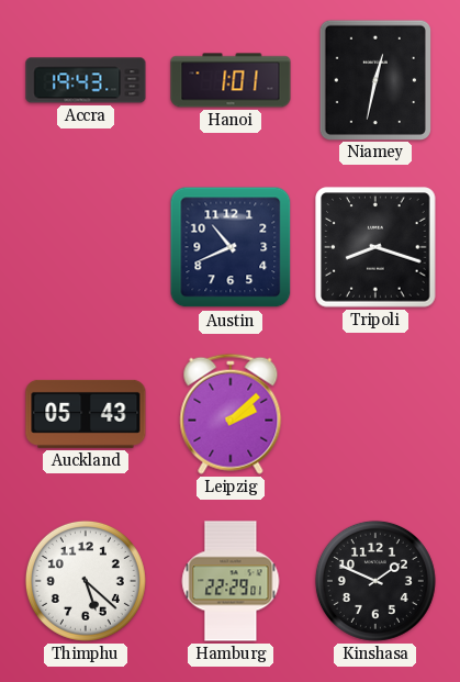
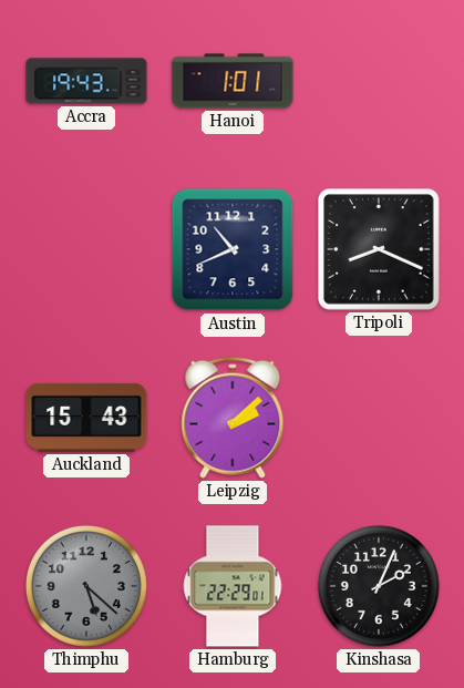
Niamey: 12:32 -> none
Tripoli: 8:18 -> 8:19
Auckland: 05:43 -> 15:43
Thimphu dial: white -> grey
Kinshasa: 1:49 -> 2:04
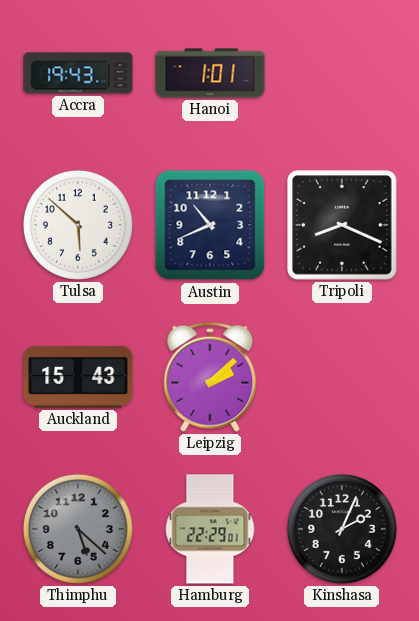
Tulsa: none -> 5:52
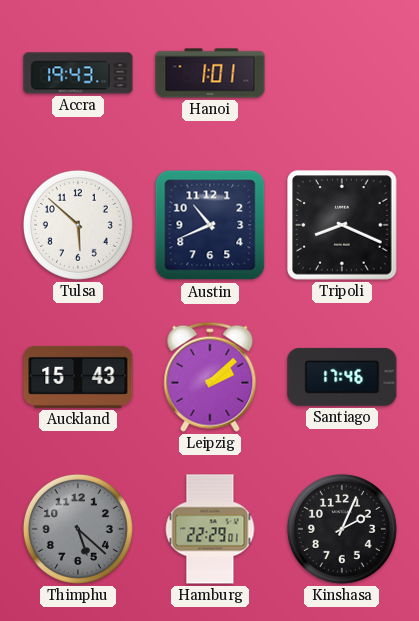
Santiago: none -> 17:46
